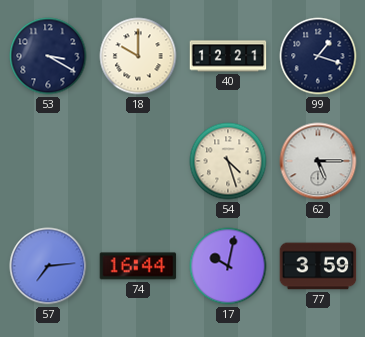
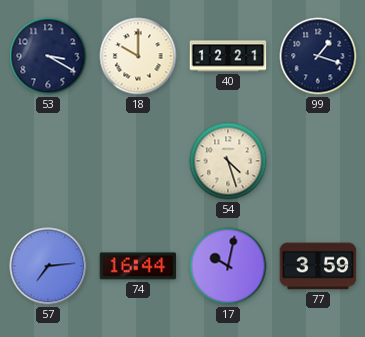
62: 5:15 -> none
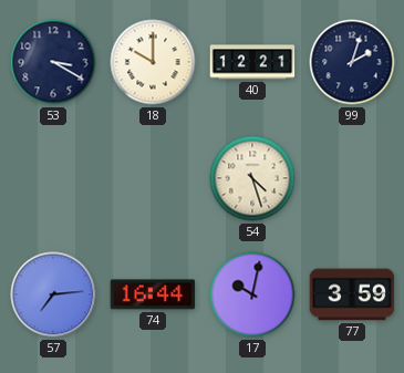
99: 1:18 -> 2:03
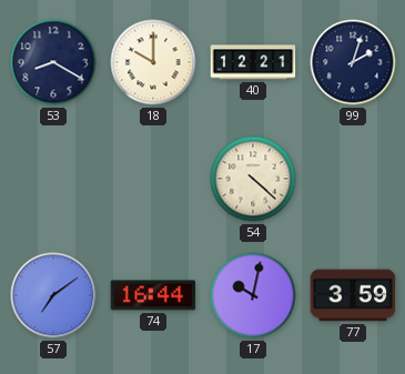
53: 3:20 -> 8:20
54: 4:27 -> 4:22
57: 7:14 -> 7:09
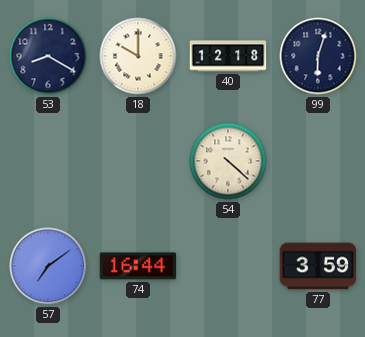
40: 12:21 -> 12:18
99: 2:03 -> 6:03
17: 10:02 -> none
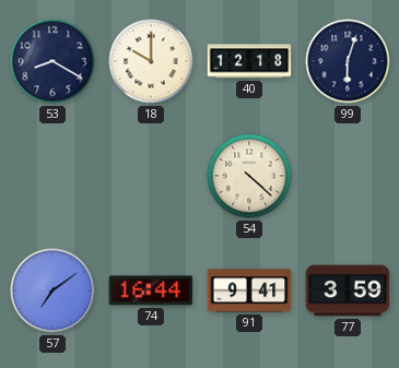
91: none -> 9:41
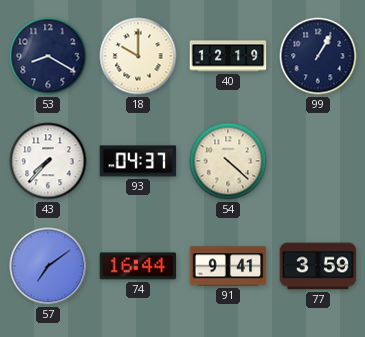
40: 12:18 -> 12:19
99: 6:03 -> 1:05
43: none -> 7:37
93: none -> 04:37
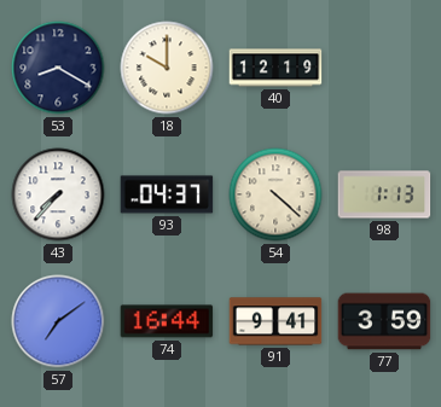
99: 1:05 -> none
98: none -> 1:13
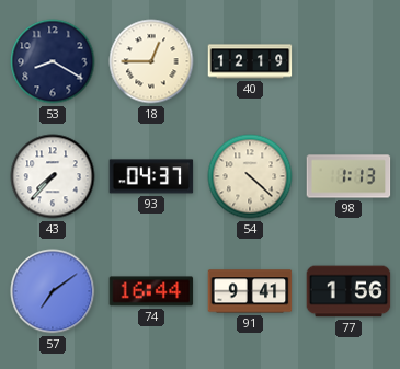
18: 10:00 -> 12:45
77: 3:59 -> 1:56
